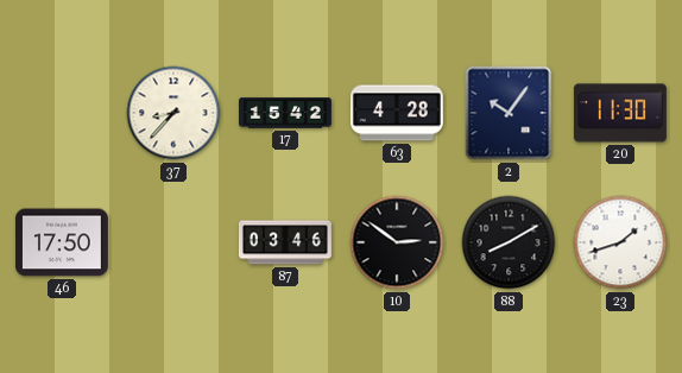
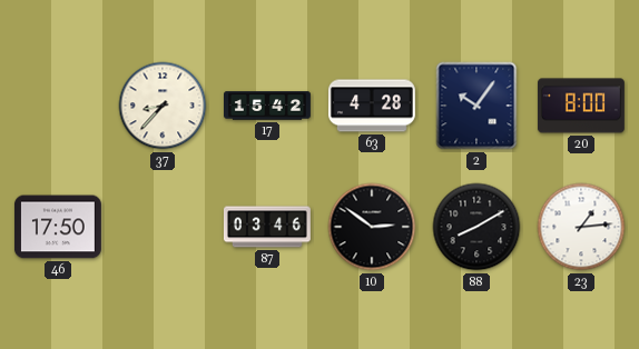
20: 11:30 -> 8:00
23: 1:42 -> 1:14
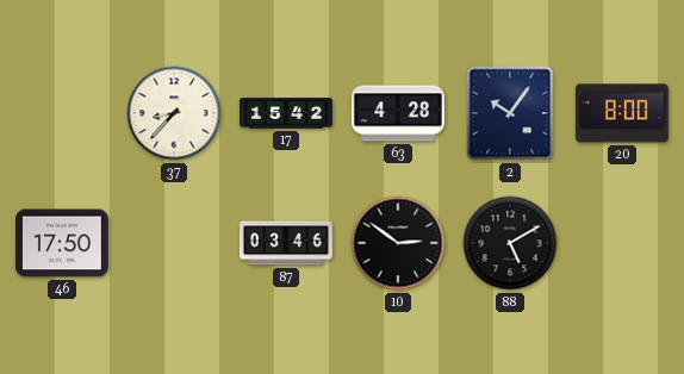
88: 8:10 -> 5:10
23: 1:14 -> none
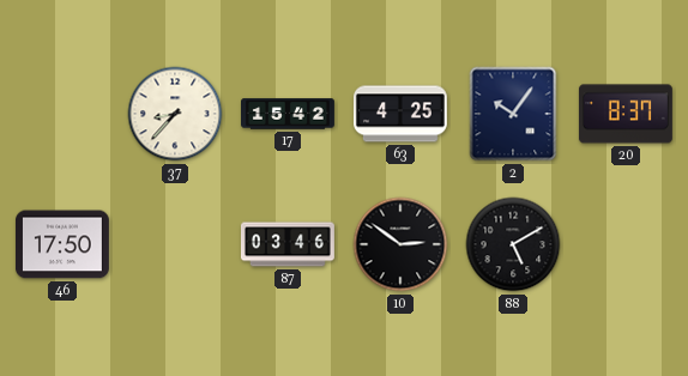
63: 4:28 -> 4:25
20: 8:00 -> 8:37
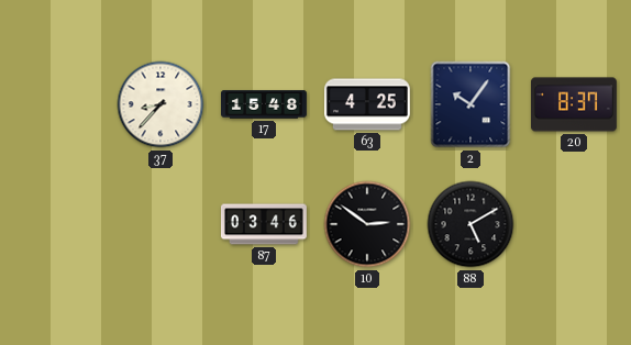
17: 15:42 -> 15:48
46: 17:50 -> none
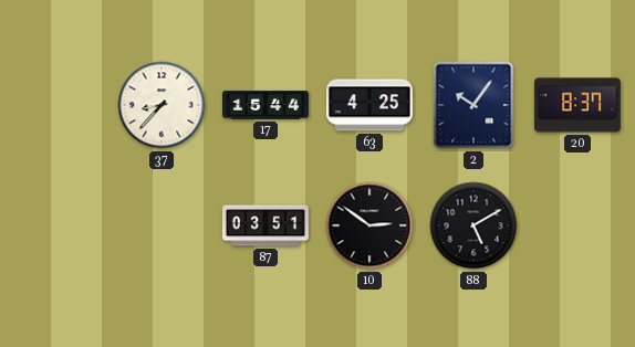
17: 15:48 -> 15:44
87: 03:46 -> 03:51
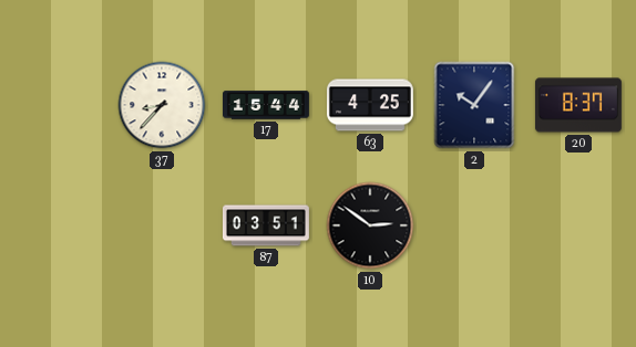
88: 5:10 -> none
